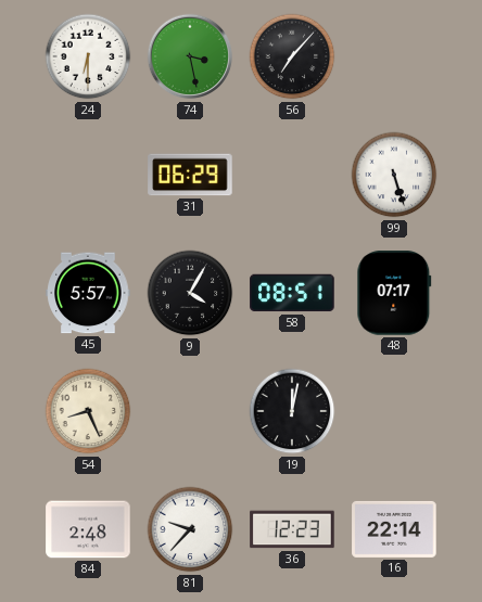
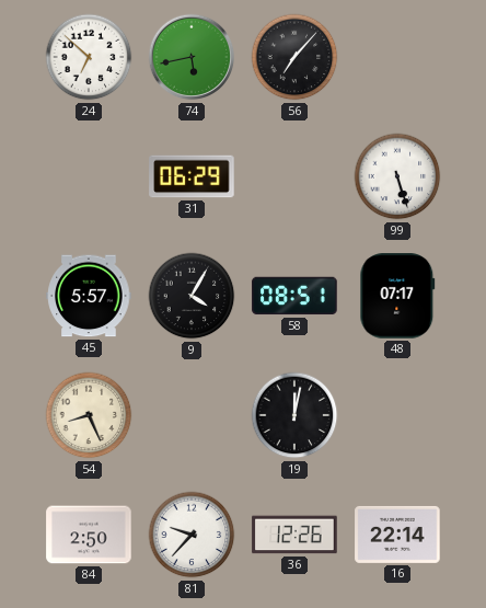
24: 6:30 -> 6:52
74: 3:28 -> 5:43
84: 2:48 -> 2:50
36: 12:23 -> 12:26
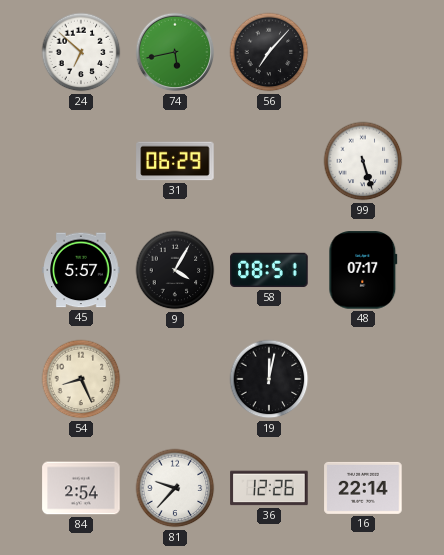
84: 2:50 -> 2:54
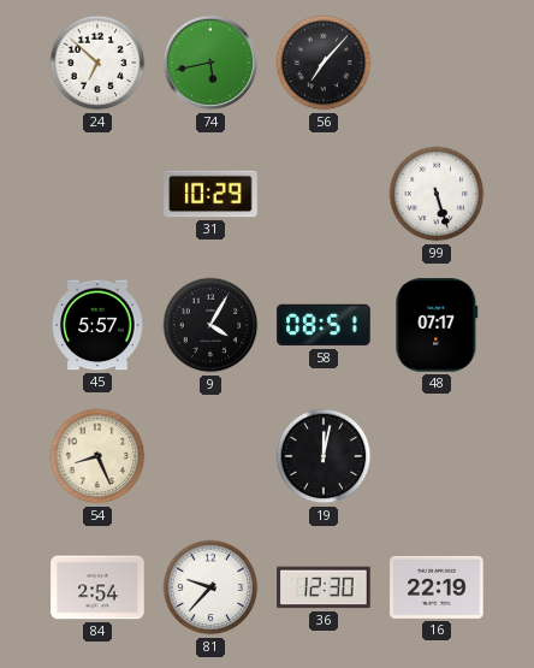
31: 06:29 -> 10:29
36: 12:26 -> 12:30
16: 22:14 -> 22:19
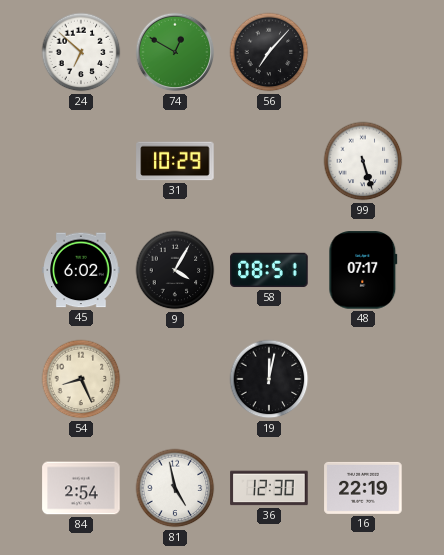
74: 5:43 -> 12:50
45: 5:57 -> 6:02
81: 9:37 -> 4:58
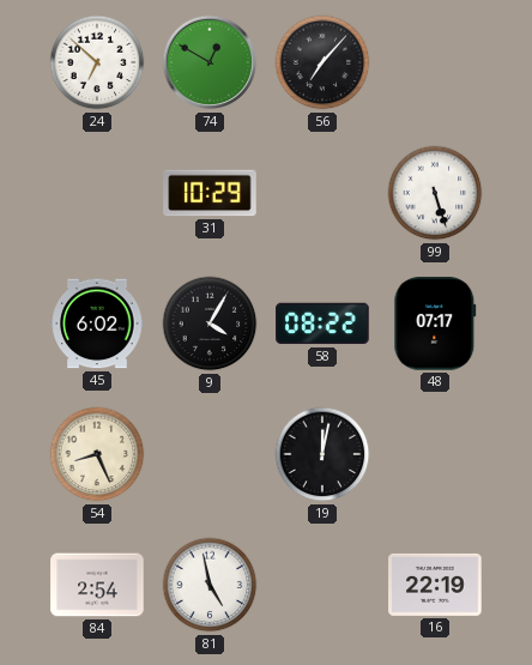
58: 08:51 -> 08:22
36: 12:30 -> none
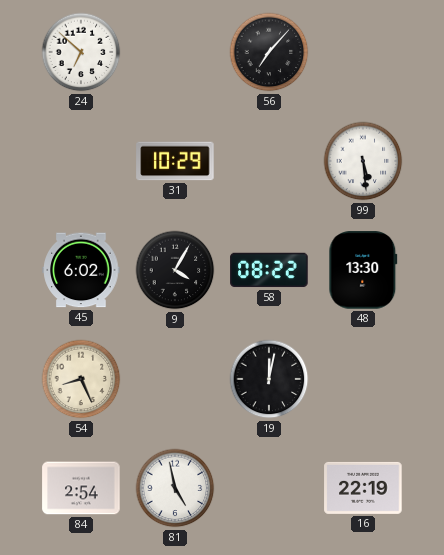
74: 12:50 -> none
99: 5:27 -> 5:29
48: 07:17 -> 13:30
